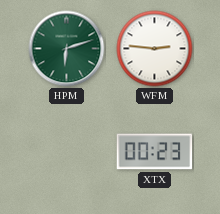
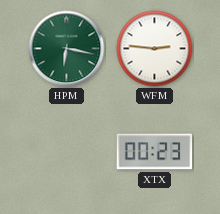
HPM: 6:12 -> 6:17
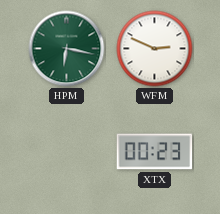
WFM: 2:46 -> 2:49
